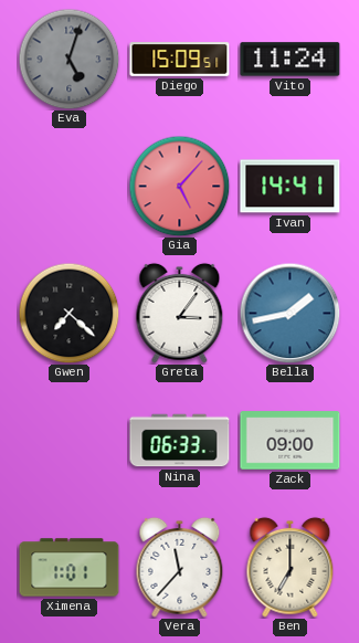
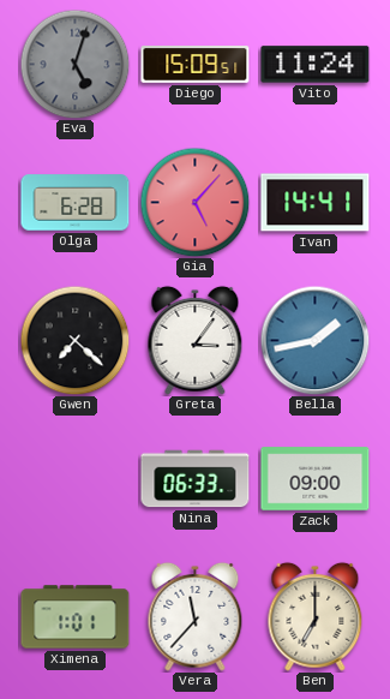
Olga: none -> 6:28
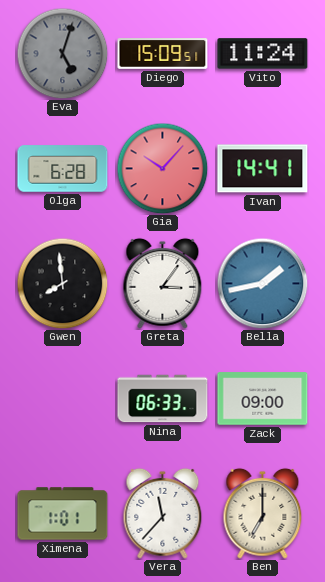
Gia: 5:07 -> 10:07
Gwen: 7:22 -> 7:59
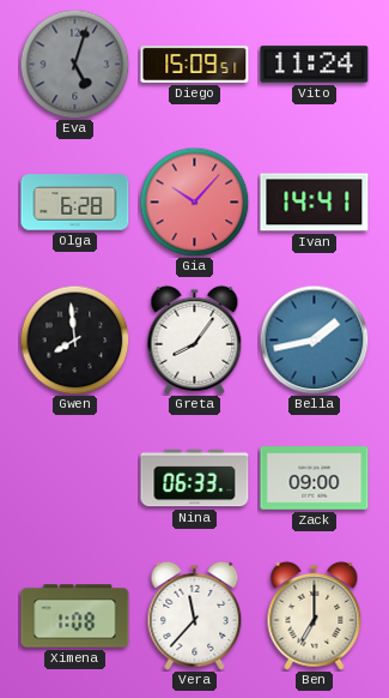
Greta: 3:06 -> 8:06
Ximena: 1:01 -> 1:08
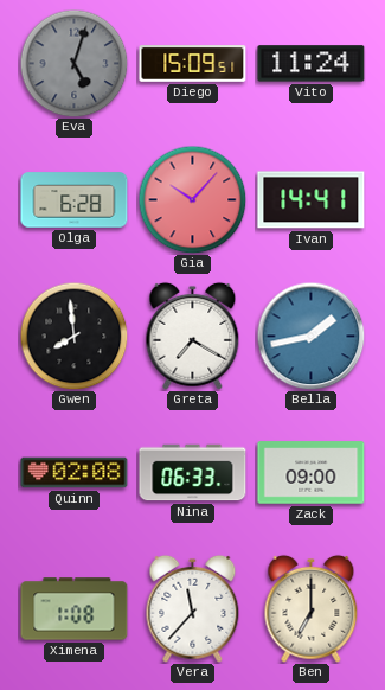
Greta: 8:06 -> 7:20
Quinn: none -> 02:08
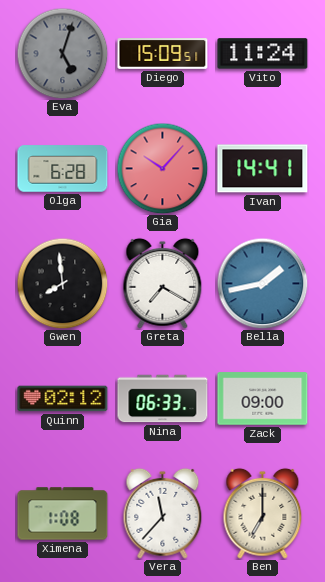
Quinn: 02:08 -> 02:12
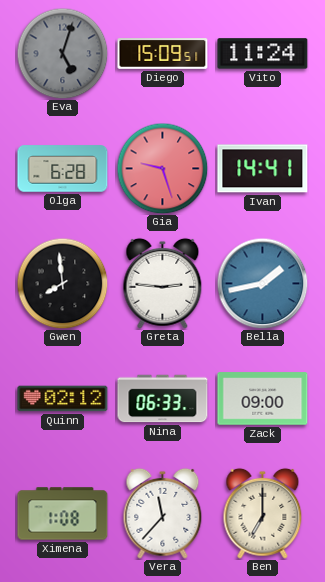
Gia: 10:07 -> 9:27
Greta: 7:20 -> 2:46
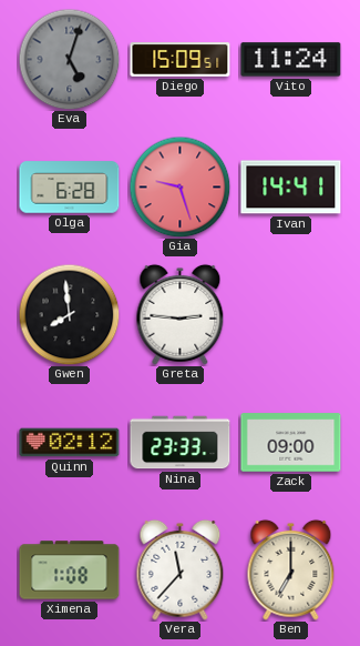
Bella: 1:43 -> none
Nina: 06:33 -> 23:33
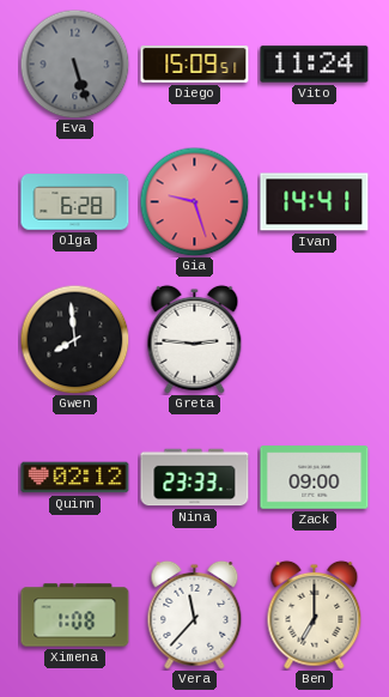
Eva: 5:03 -> 5:27
